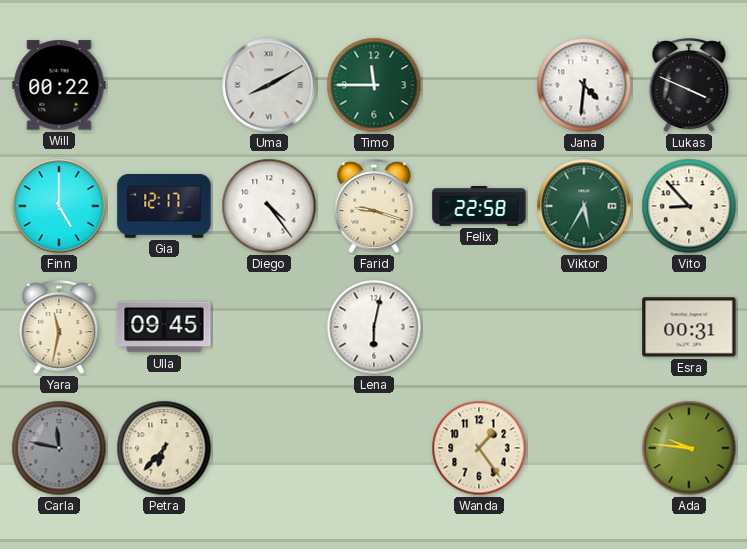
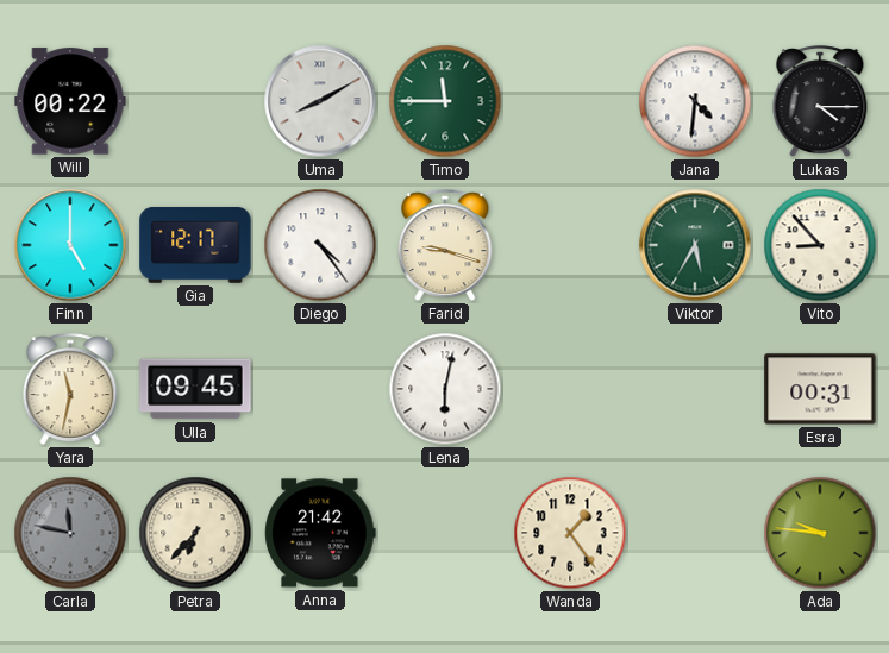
Lukas: 3:49 -> 4:15
Felix: 22:58 -> none
Anna: none -> 21:42
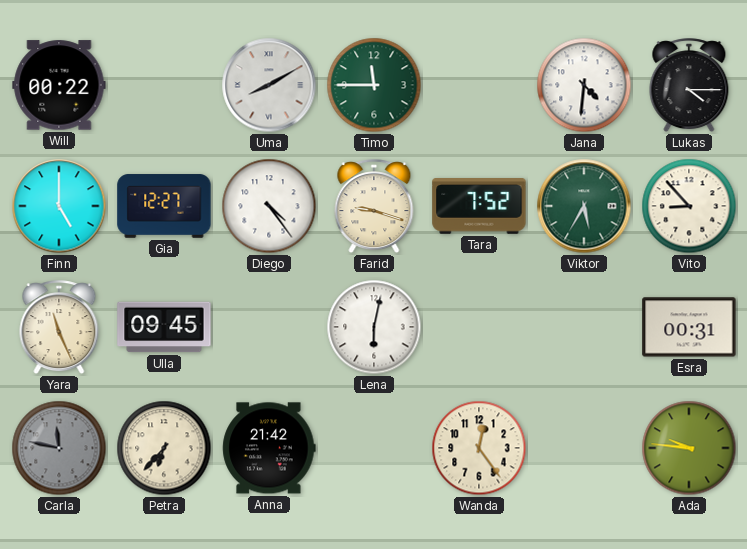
Gia: 12:17 -> 12:27
Tara: none -> 7:52
Yara: 11:32 -> 11:26
Wanda: 1:24 -> 12:24
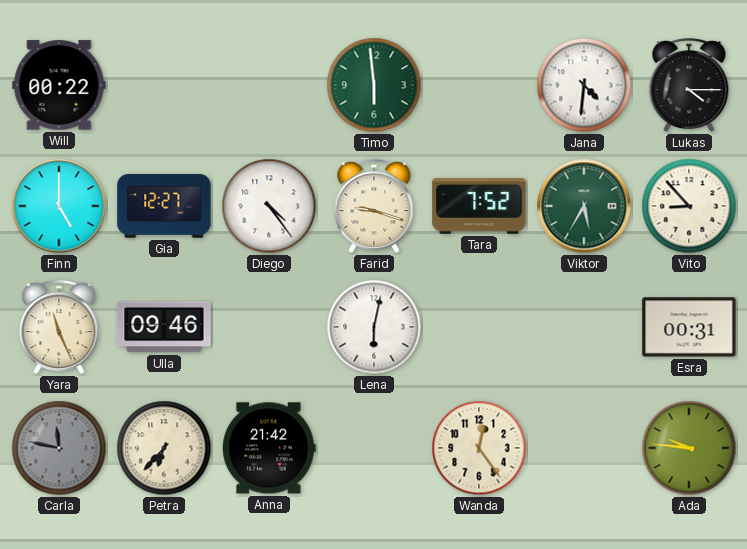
Uma: 8:10 -> none
Timo: 11:45 -> 5:59
Ulla: 09:45 -> 09:46
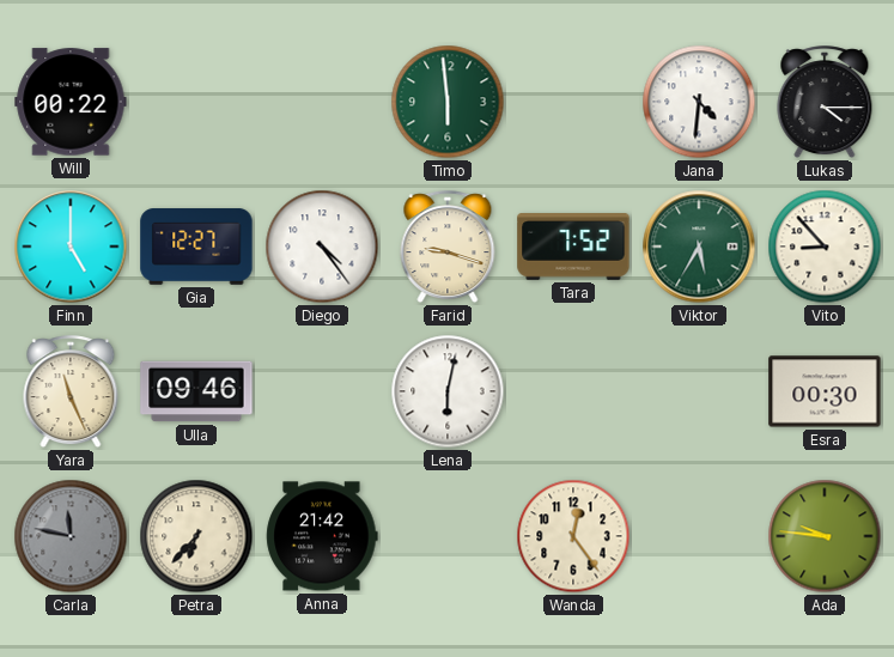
Esra: 00:31 -> 00:30
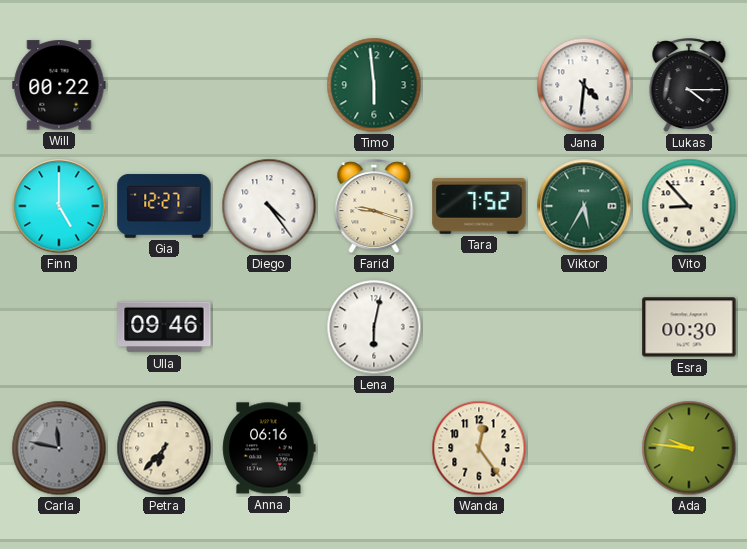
Yara: 11:26 -> none
Anna: 21:42 -> 06:16
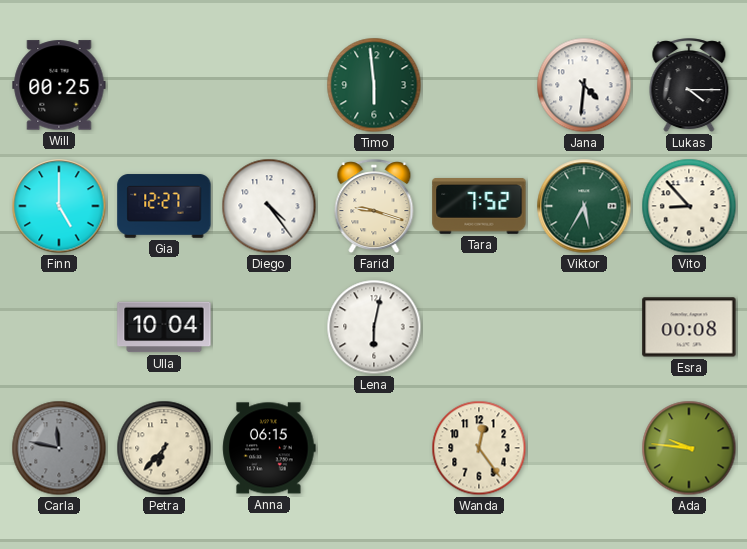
Will: 00:22 -> 00:25
Ulla: 09:46 -> 10:04
Esra: 00:30 -> 00:08
Anna: 06:16 -> 06:15
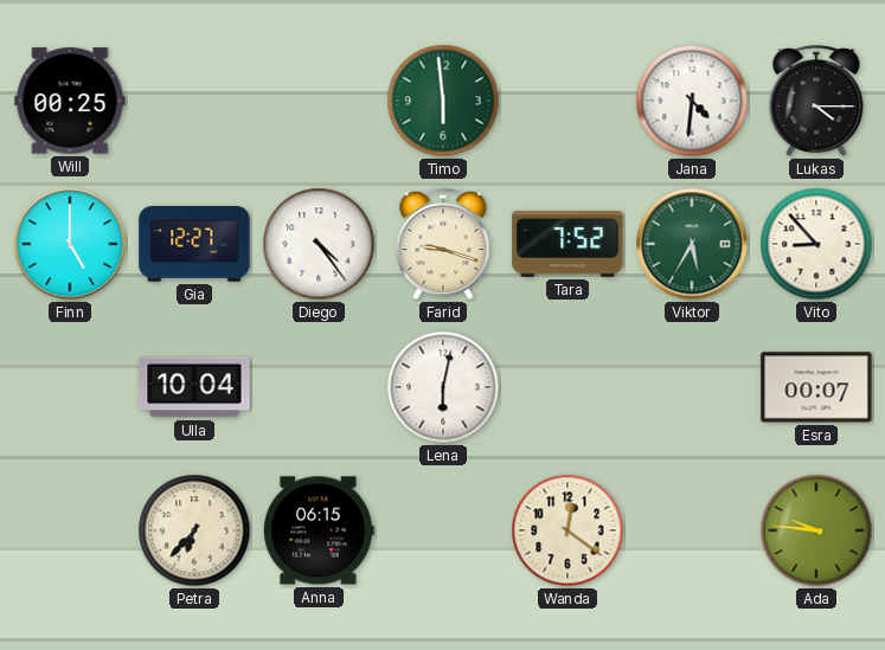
Esra: 00:08 -> 00:07
Carla: 11:47 -> none
Wanda: 12:24 -> 12:21
